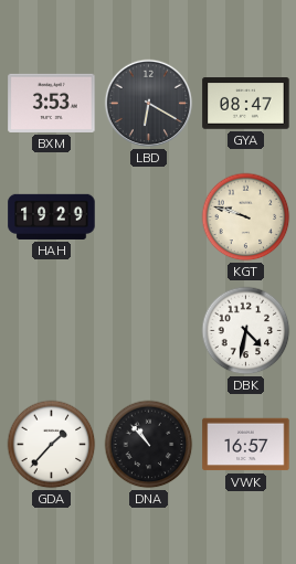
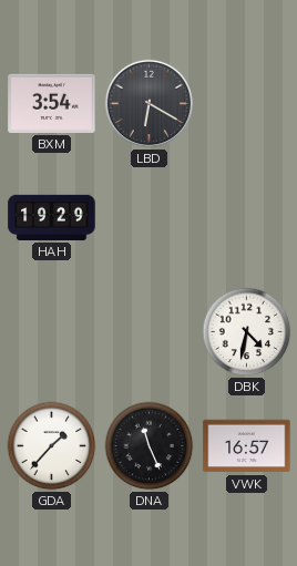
BXM: 3:53 -> 3:54
GYA: 08:47 -> none
KGT: 9:48 -> none
DNA: 10:53 -> 11:26
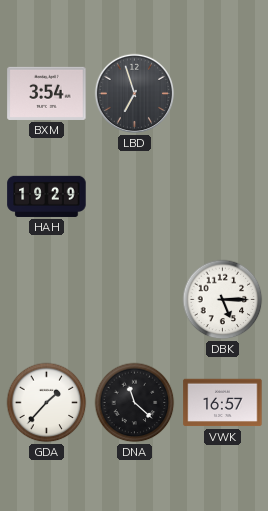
LBD: 6:20 -> 6:57
DBK: 4:32 -> 5:15
DNA: 11:26 -> 11:22
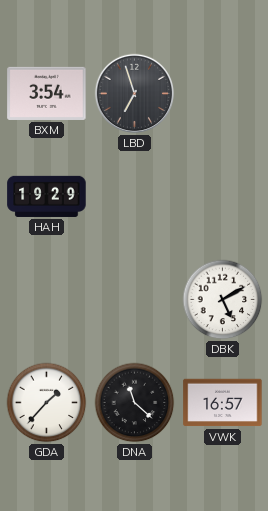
DBK: 5:15 -> 5:10
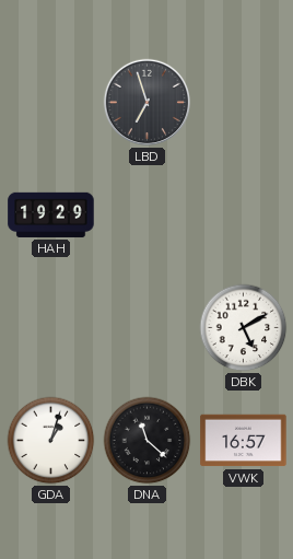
BXM: 3:54 -> none
GDA: 1:37 -> 1:03
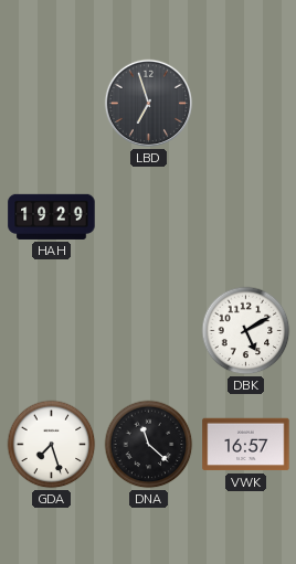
GDA: 1:03 -> 7:27
